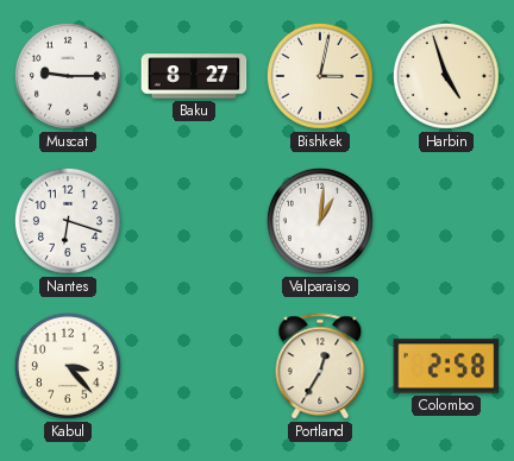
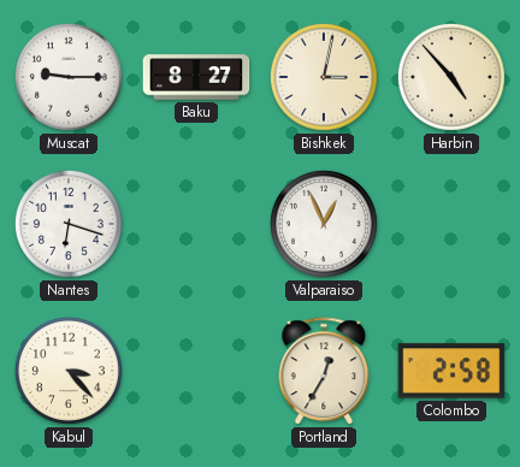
Harbin: 4:57 -> 4:53
Valparaiso: 1:01 -> 12:56
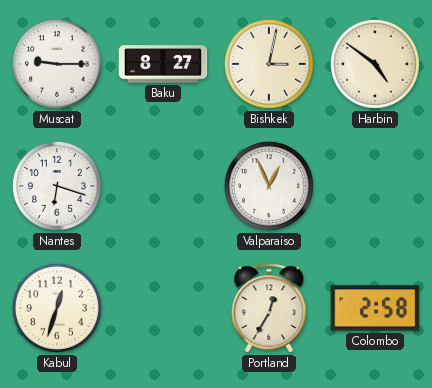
Harbin: 4:53 -> 4:51
Kabul: 3:23 -> 12:33
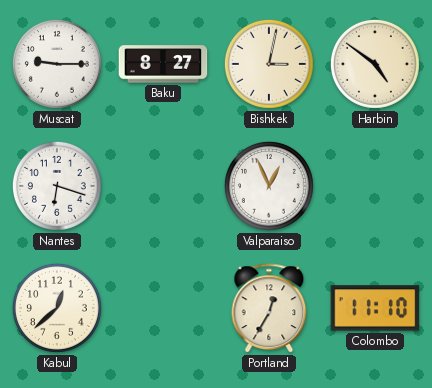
Kabul: 12:33 -> 12:38
Colombo: 2:58 -> 11:10
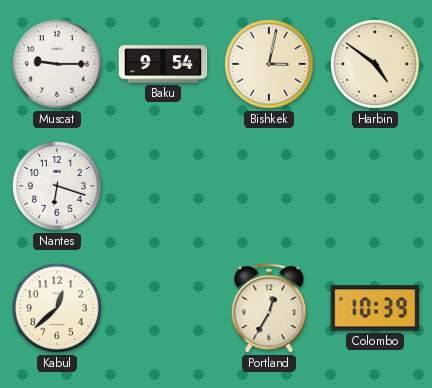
Baku: 8:27 -> 9:54
Valparaiso: 12:56 -> none
Colombo: 11:10 -> 10:39
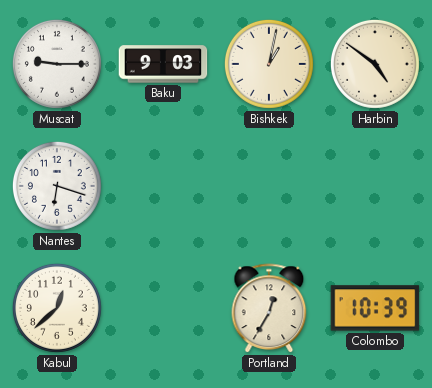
Baku: 9:54 -> 9:03
Bishkek: 3:02 -> 1:02
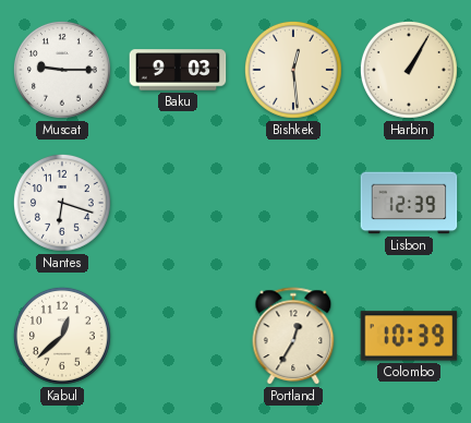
Bishkek: 1:02 -> 12:29
Harbin: 4:51 -> 1:05
Lisbon: none -> 12:39
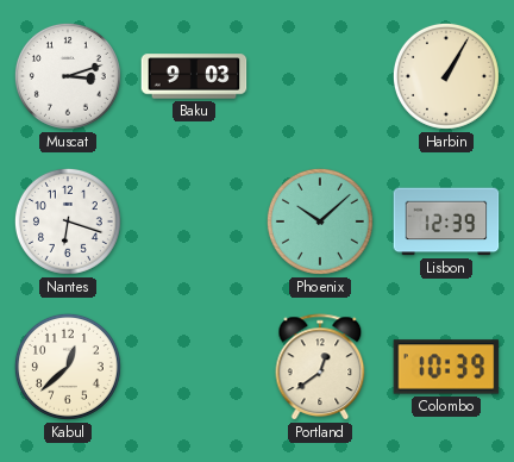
Muscat: 9:15 -> 3:12
Bishkek: 12:29 -> none
Phoenix: none -> 10:08
Portland: 12:35 -> 12:39
